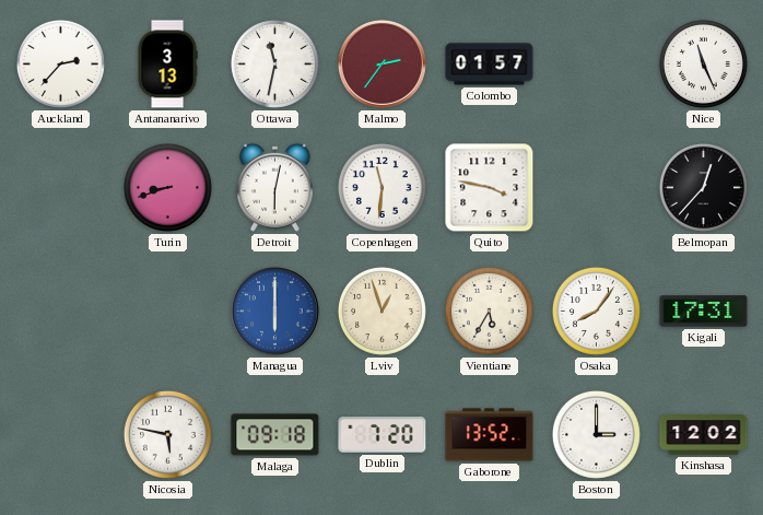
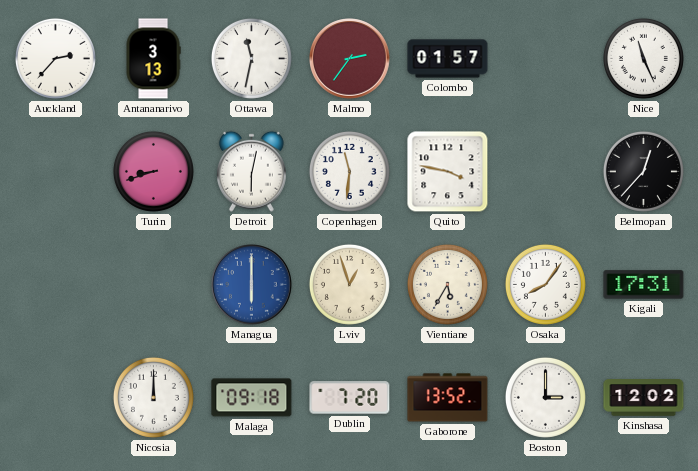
Nicosia: 5:47 -> 12:00
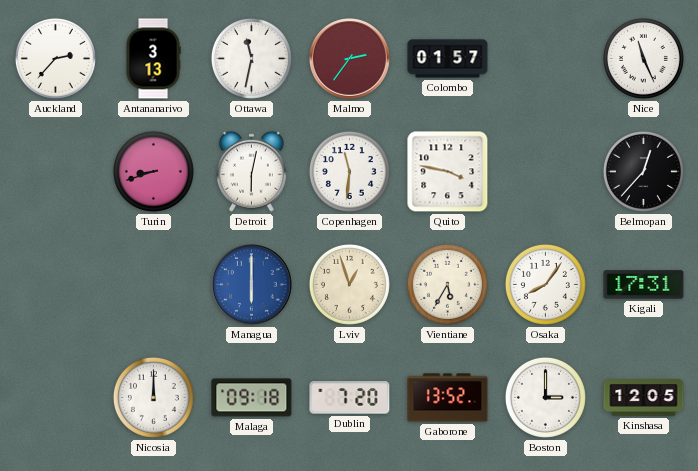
Kinshasa: 12:02 -> 12:05
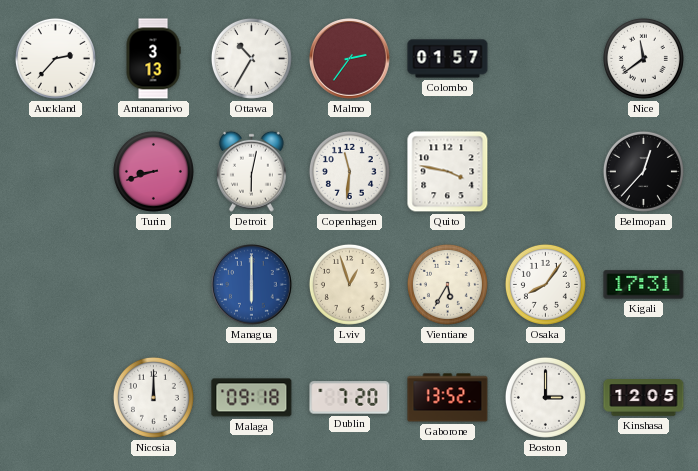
Ottawa: 11:32 -> 10:35
Nice: 11:26 -> 11:39
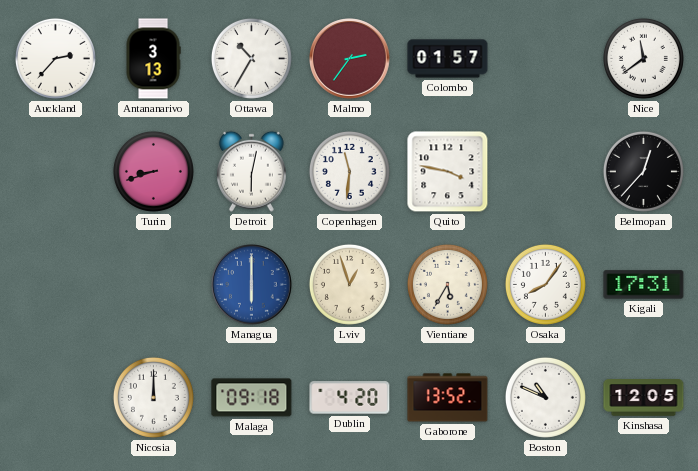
Dublin: 7:20 -> 4:20
Boston: 3:00 -> 10:49
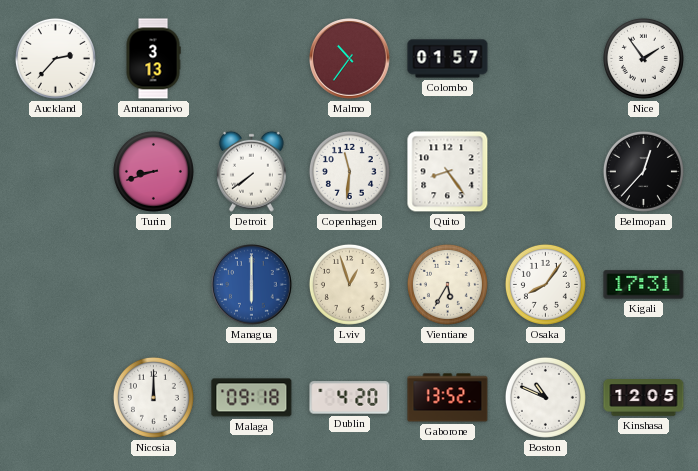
Ottawa: 10:35 -> none
Malmo: 2:36 -> 10:36
Nice: 11:39 -> 1:54
Detroit: 6:02 -> 7:39
Quito: 3:47 -> 8:24
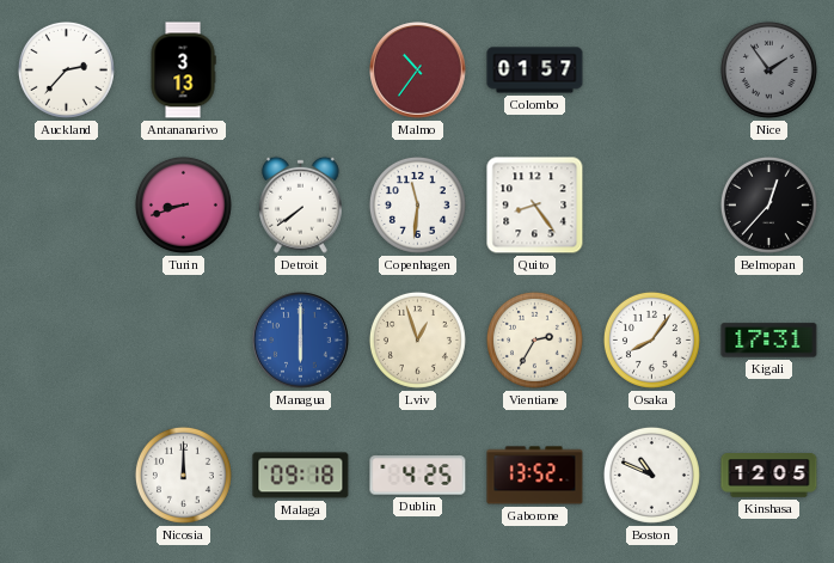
Nice dial: white -> grey
Vientiane: 5:35 -> 2:35
Dublin: 4:20 -> 4:25
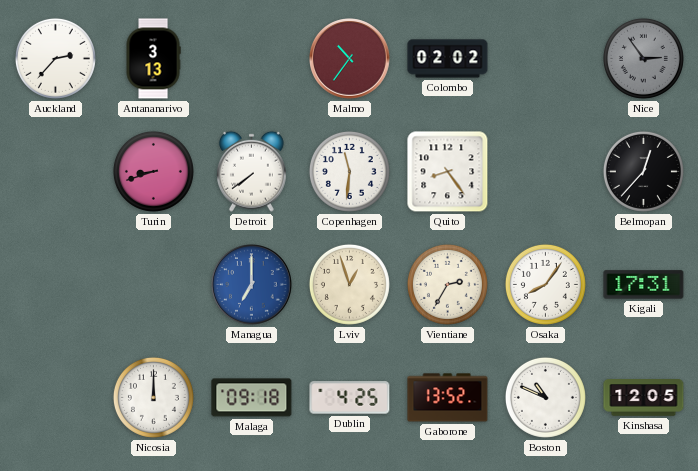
Colombo: 01:57 -> 02:02
Nice: 1:54 -> 2:54
Managua: 6:00 -> 7:00
